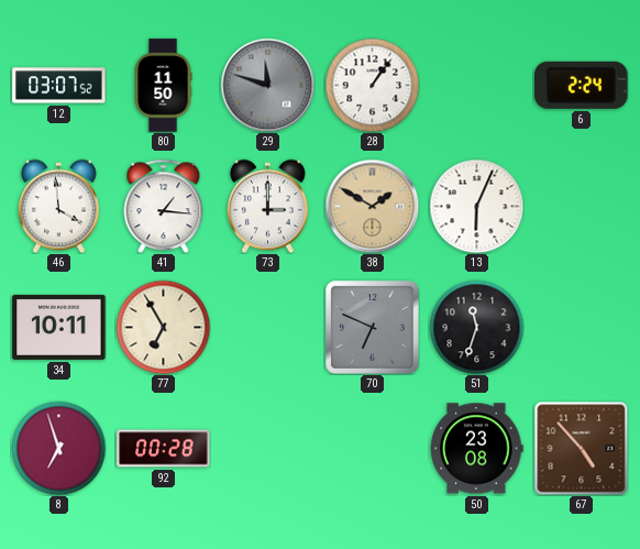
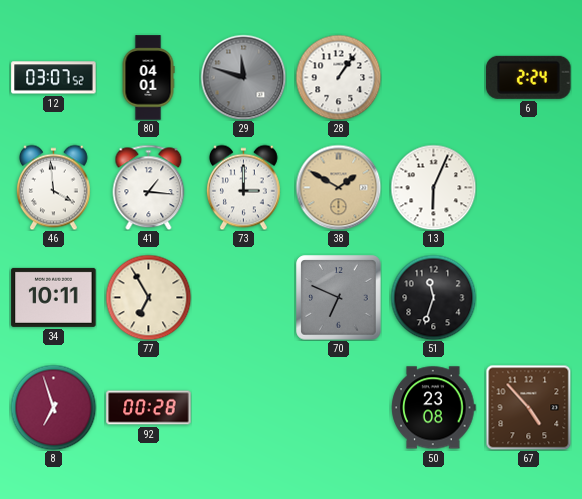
80: 11:50 -> 04:01
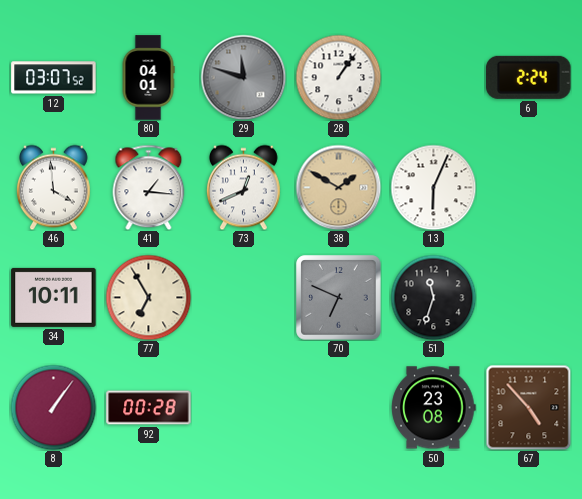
73: 3:00 -> 12:41
8: 6:57 -> 1:06
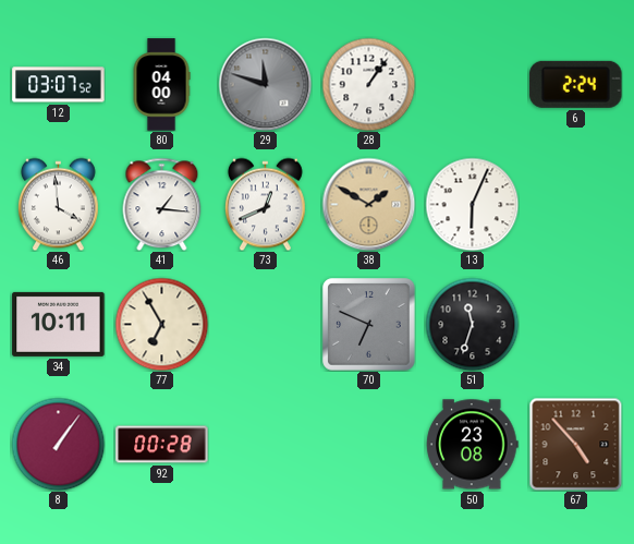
80: 04:01 -> 04:00
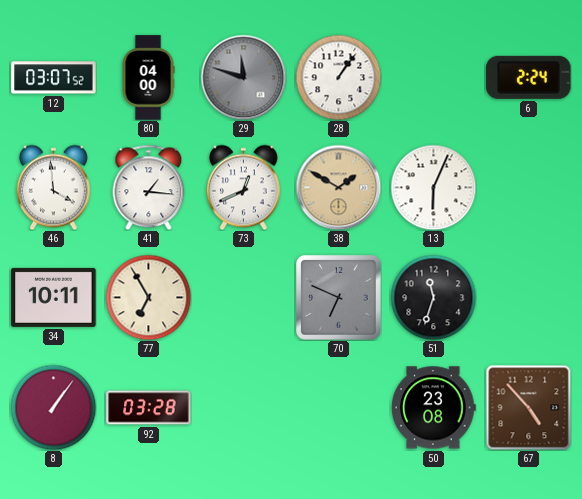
92: 00:28 -> 03:28
